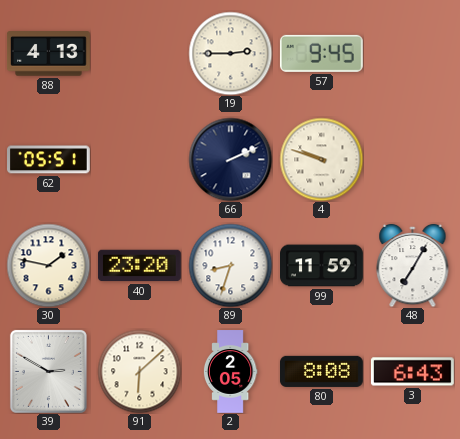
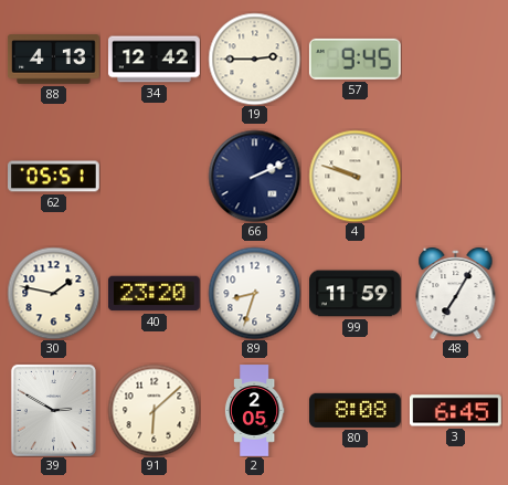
34: none -> 12:42
3: 6:43 -> 6:45
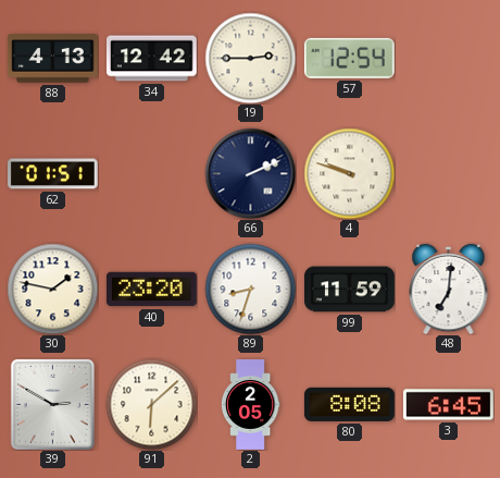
57: 9:45 -> 12:54
62: 05:51 -> 01:51
48: 7:05 -> 7:01
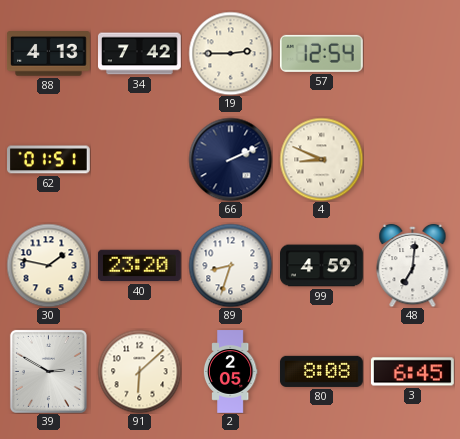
34: 12:42 -> 7:42
4: 9:48 -> 8:49
99: 11:59 -> 4:59
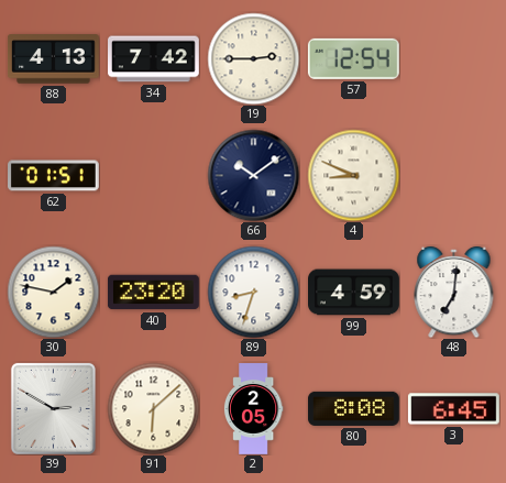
66: 2:11 -> 10:09
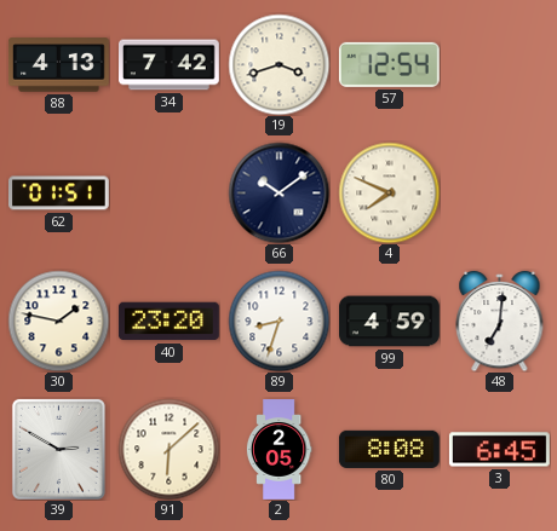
19: 2:45 -> 3:42
4: 8:49 -> 7:49
